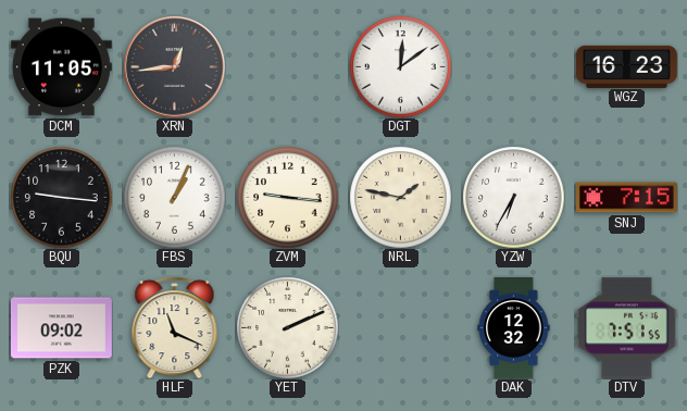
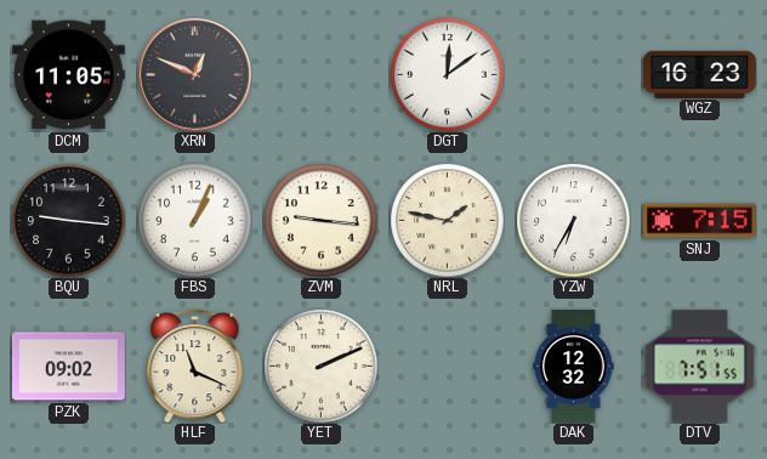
XRN: 12:44 -> 12:49
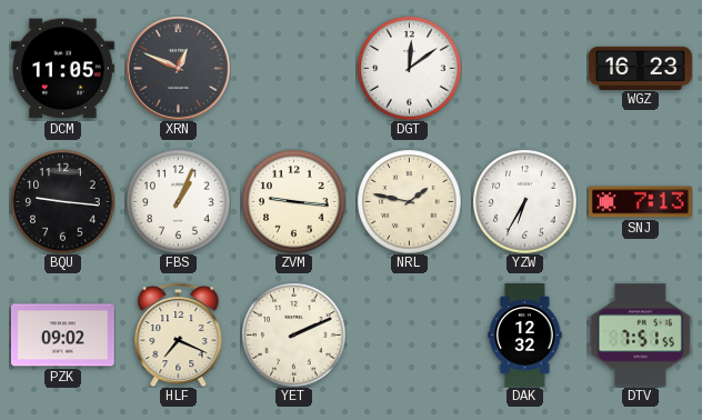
SNJ: 7:15 -> 7:13
HLF: 11:19 -> 7:19
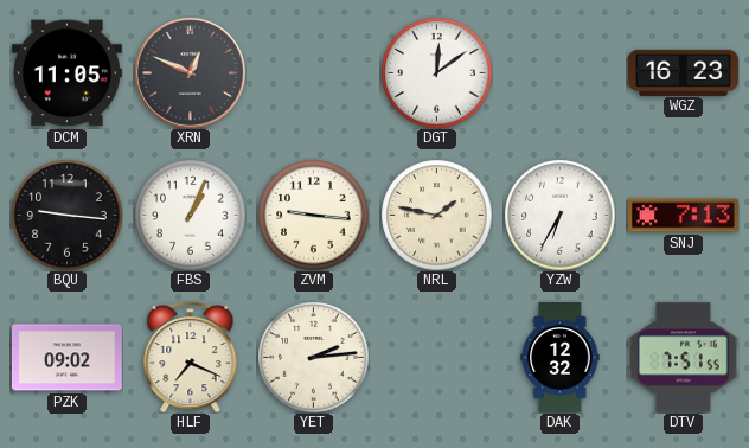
YET: 2:11 -> 2:14
